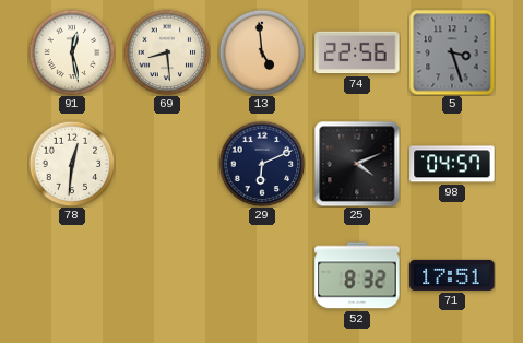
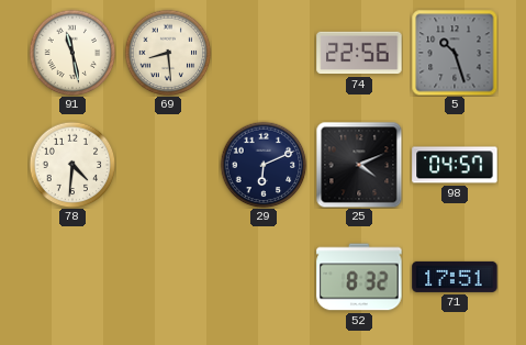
91: 12:28 -> 11:28
13: 4:59 -> none
5: 3:27 -> 10:27
78: 12:31 -> 4:31
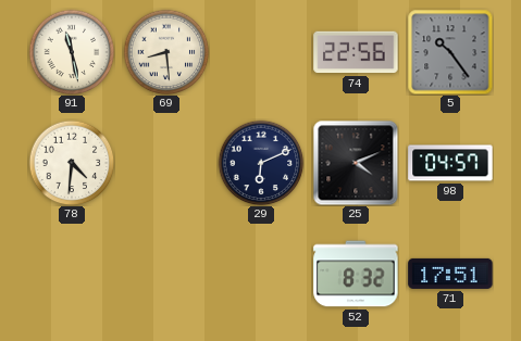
5: 10:27 -> 10:24
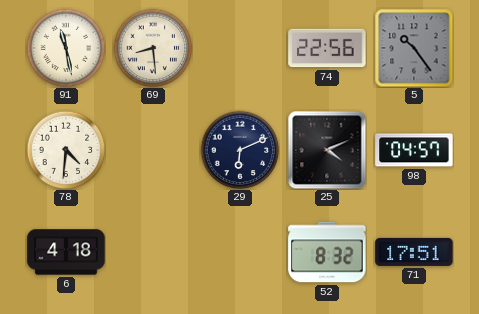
6: none -> 4:18
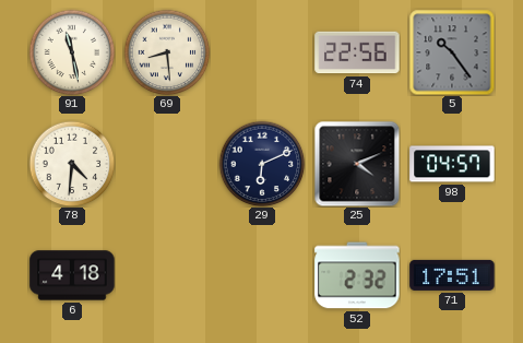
52: 8:32 -> 2:32
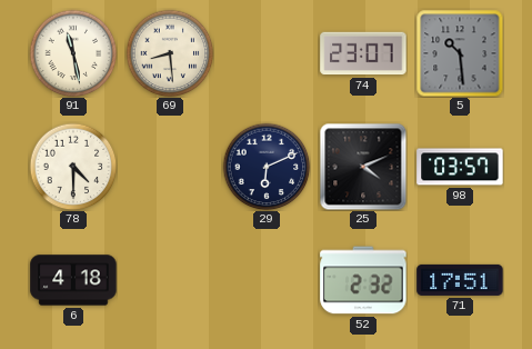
74: 22:56 -> 23:07
5: 10:24 -> 10:29
78: 4:31 -> 4:30
98: 04:57 -> 03:57
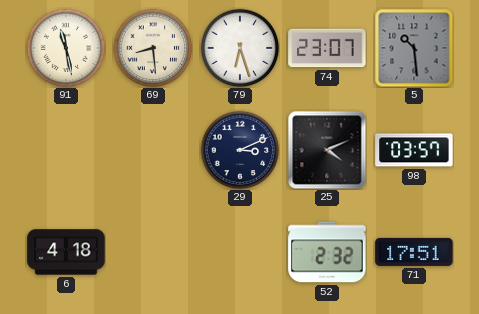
79: none -> 6:27
78: 4:30 -> none
29: 6:11 -> 3:11
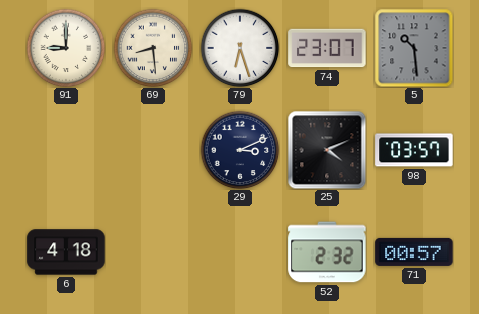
91: 11:28 -> 9:00
71: 17:51 -> 00:57
